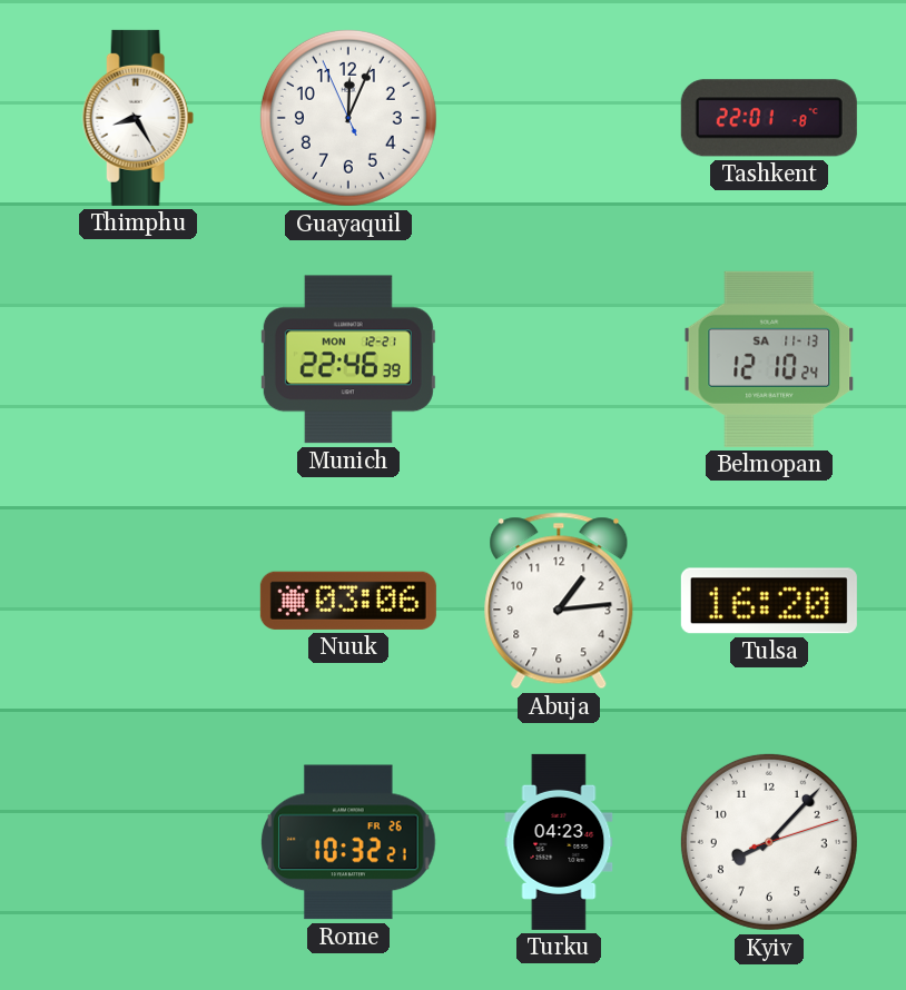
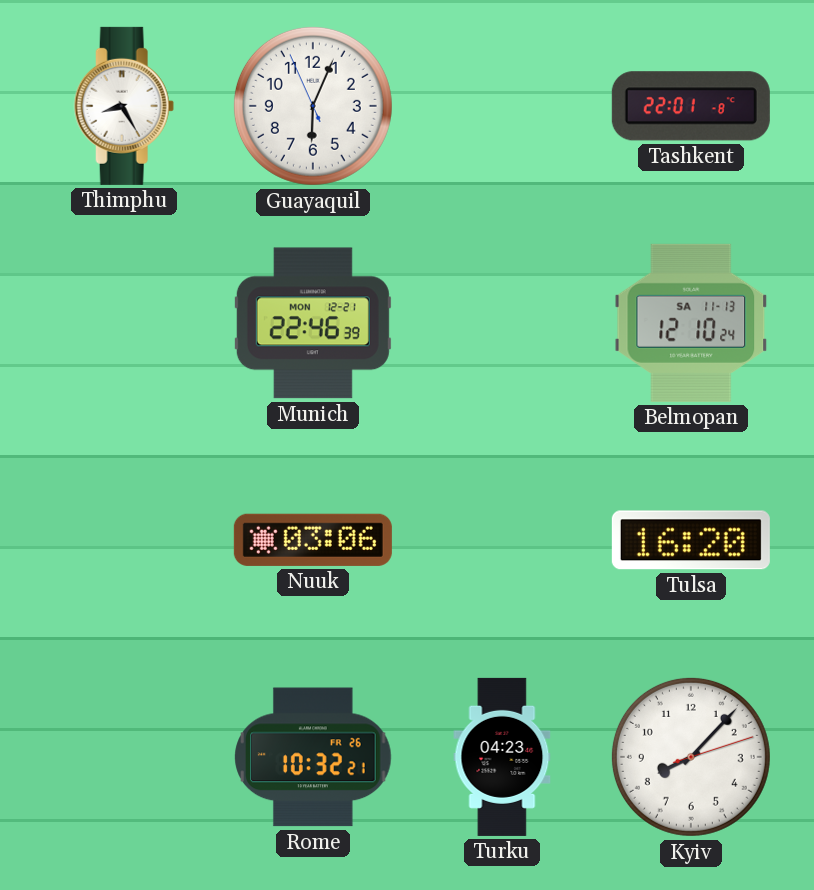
Guayaquil: 12:03 -> 6:03
Abuja: 1:14 -> none
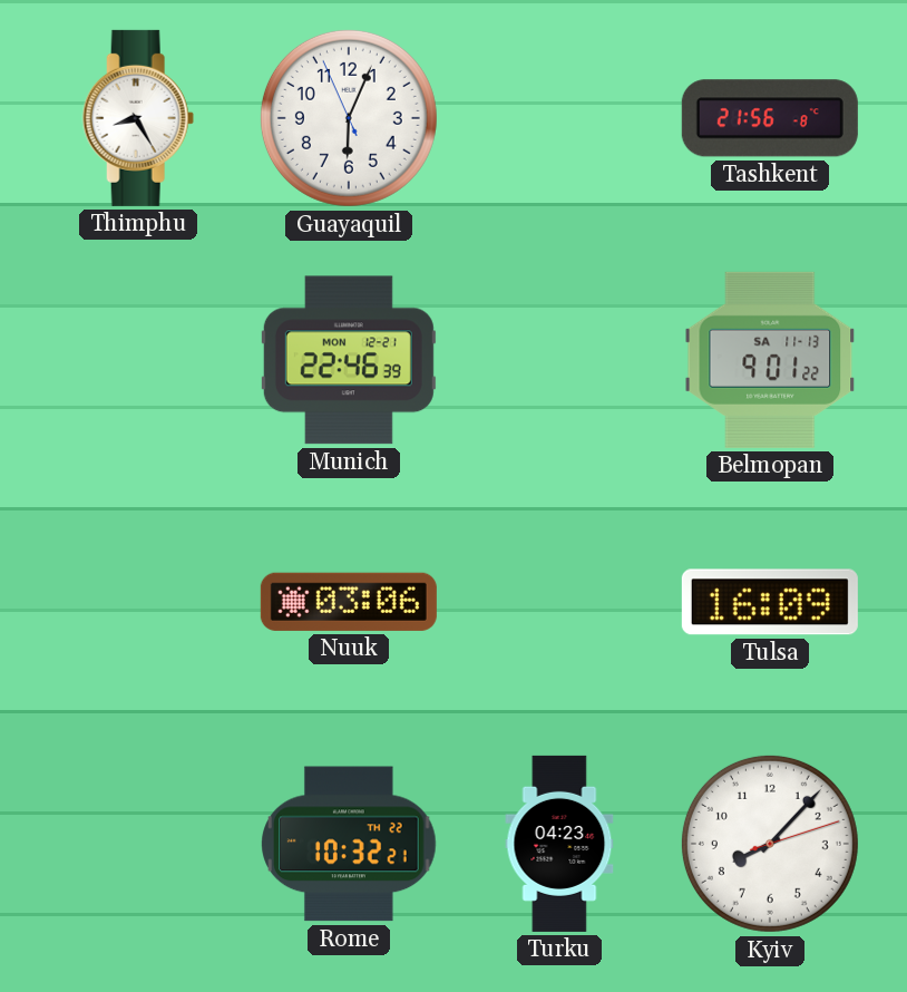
Tashkent: 22:01 -> 21:56
Belmopan: 12:10 -> 9:01
Tulsa: 16:20 -> 16:09
Rome date: FR 26 -> TH 22
